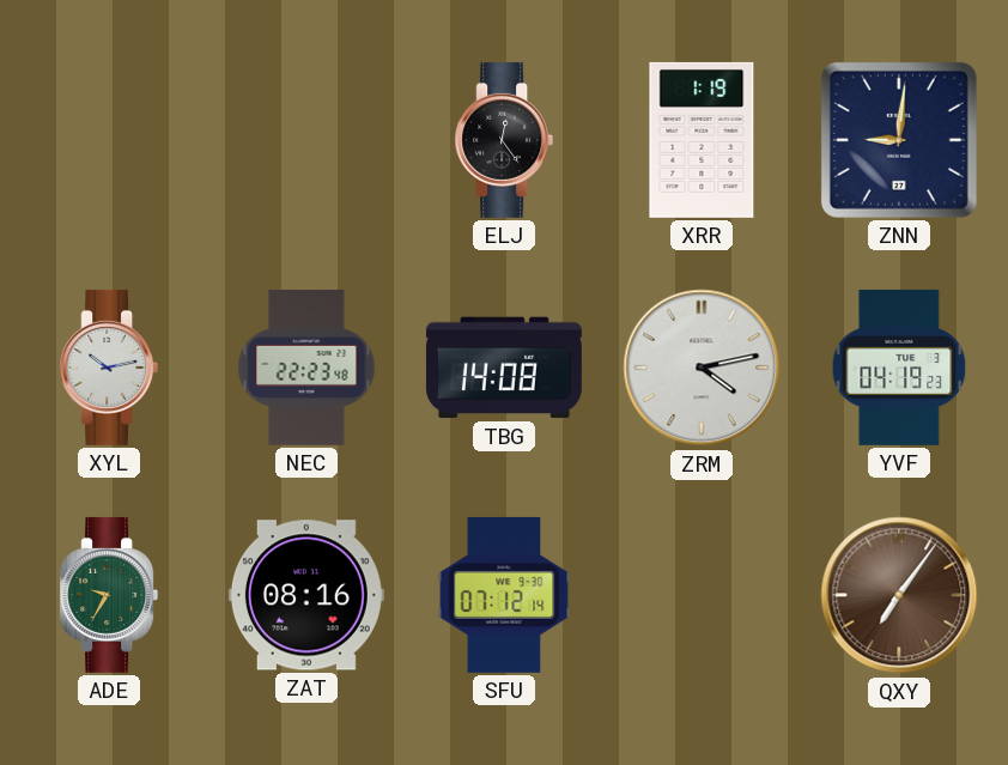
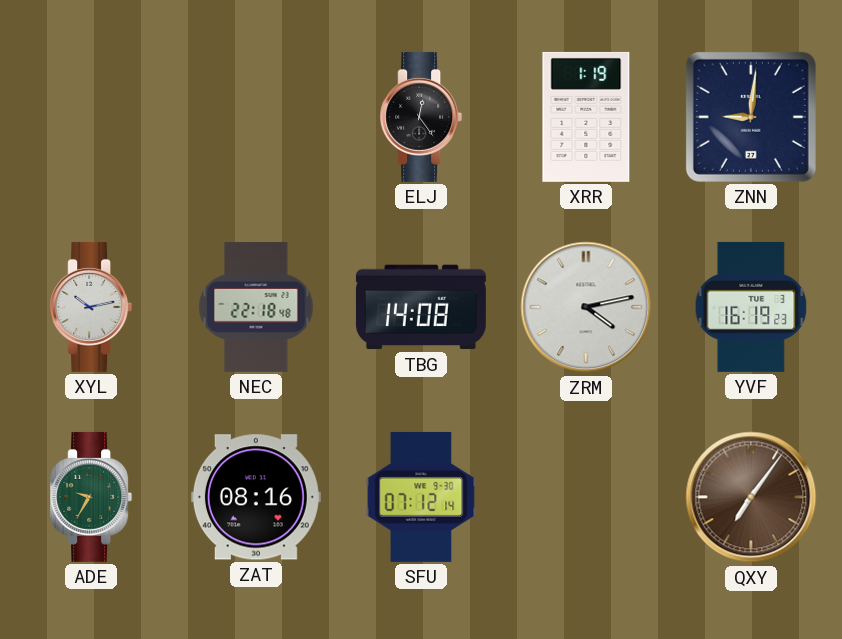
NEC: 22:23 -> 22:18
YVF: 04:19 -> 16:19
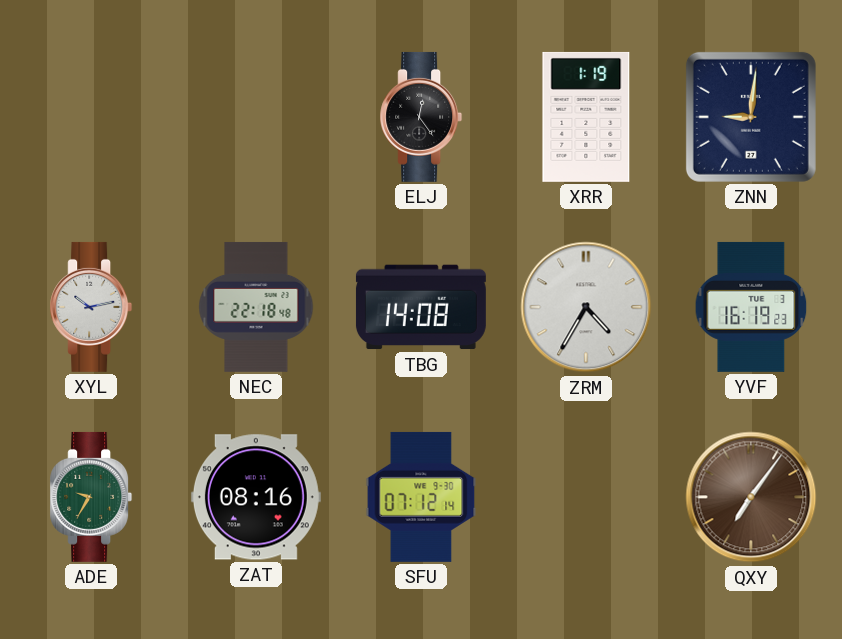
ZRM: 4:13 -> 4:35
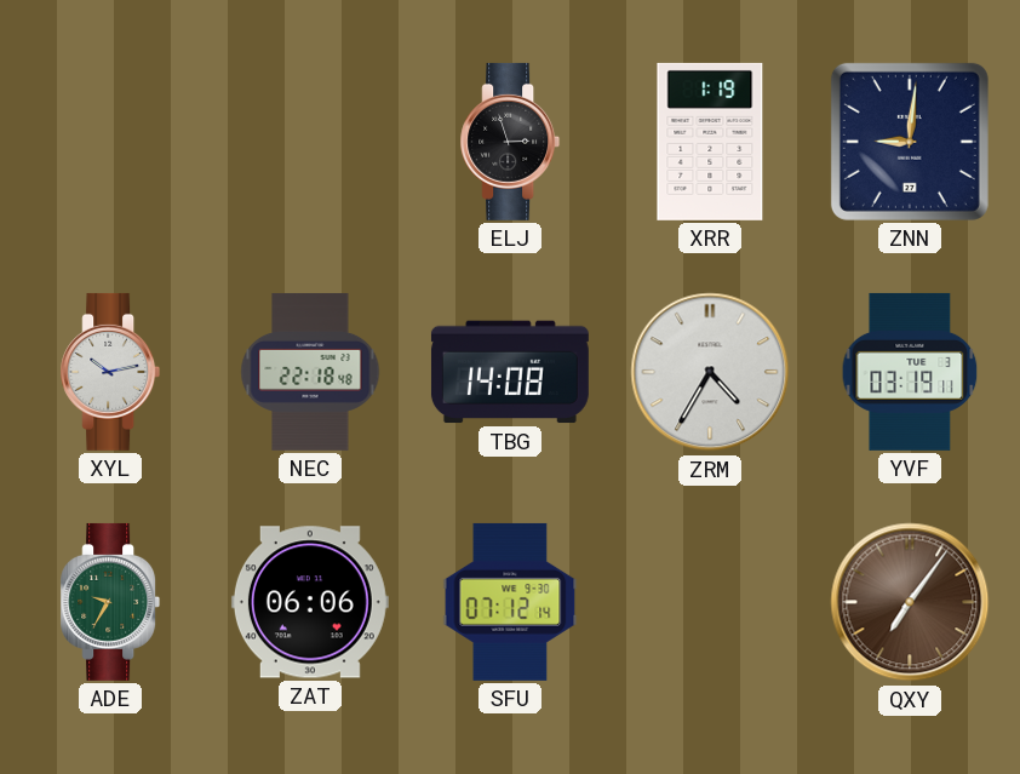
ELJ: 12:24 -> 2:57
YVF: 16:19 -> 03:19
ZAT: 08:16 -> 06:06
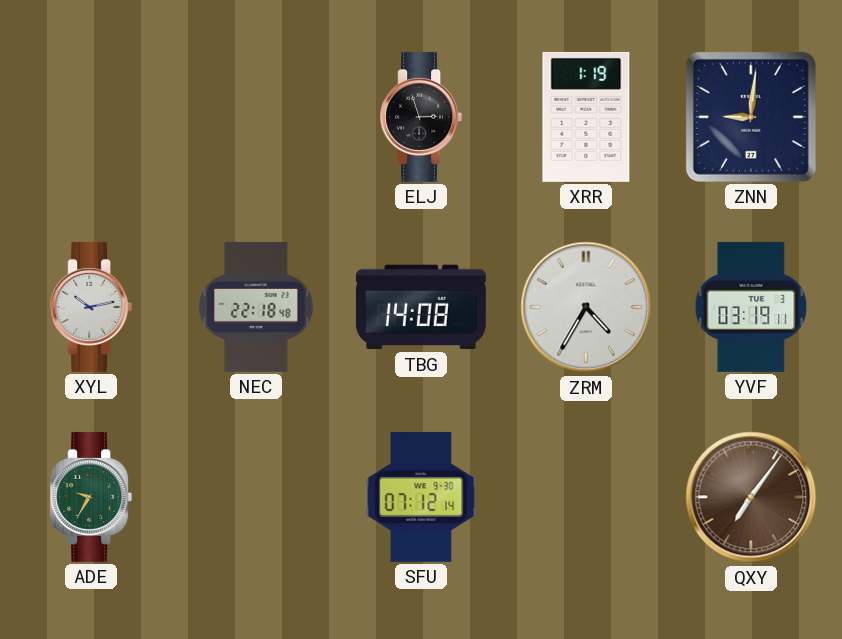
ZAT: 06:06 -> none
